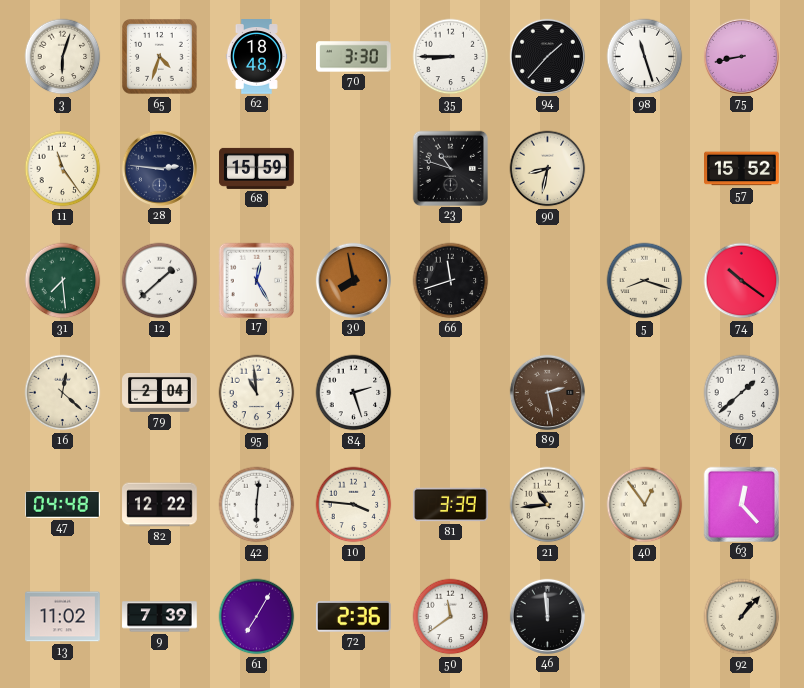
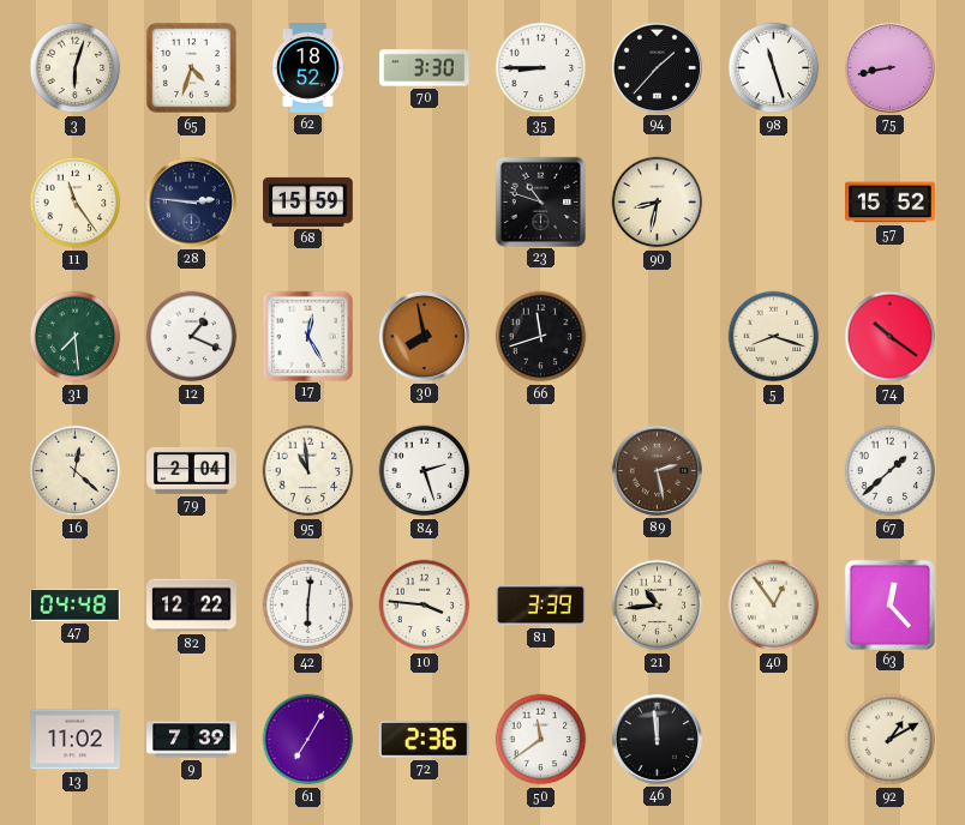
62: 18:48 -> 18:52
12: 1:38 -> 1:19
92: 1:07 -> 1:10
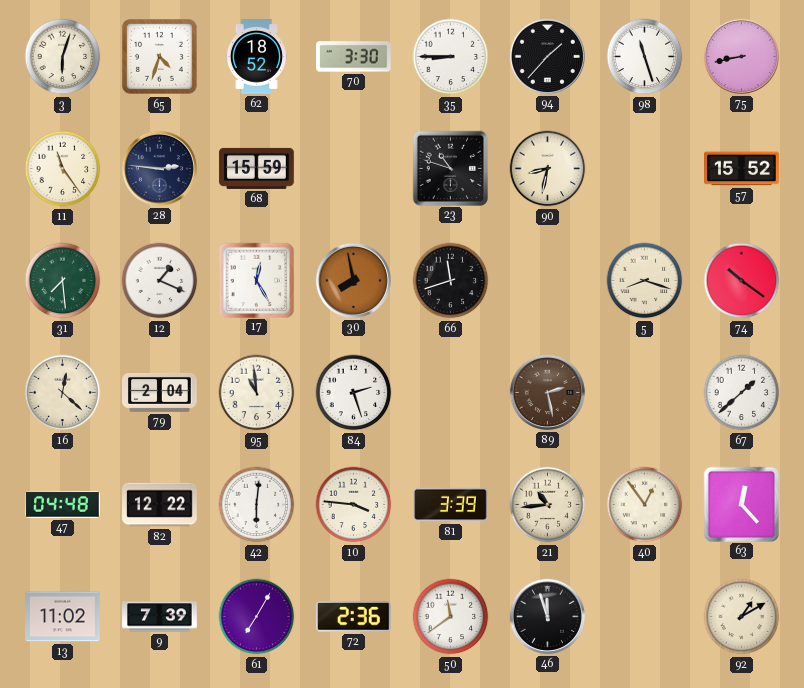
46: 11:59 -> 11:57
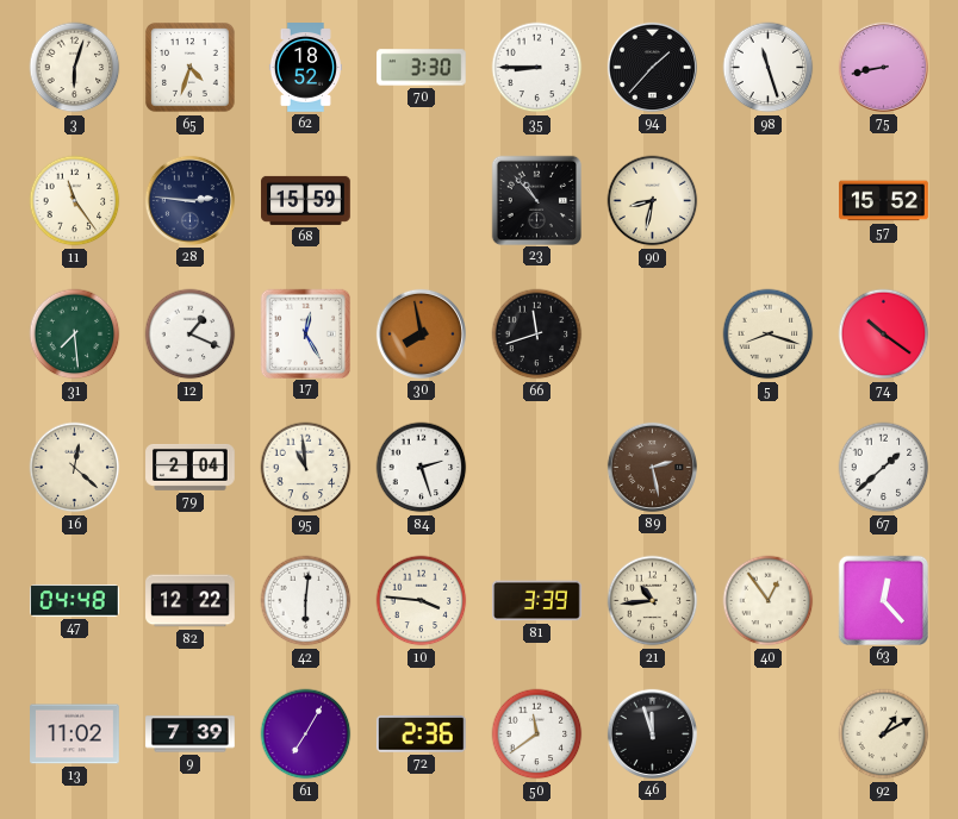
23: 10:48 -> 10:53
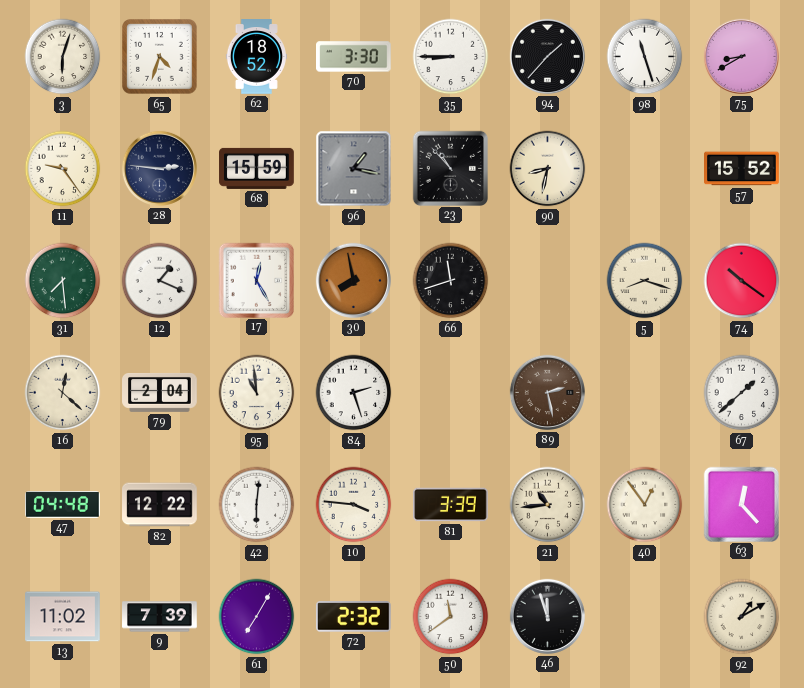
75: 8:43 -> 8:40
11: 11:24 -> 9:24
96: none -> 1:17
72: 2:36 -> 2:32
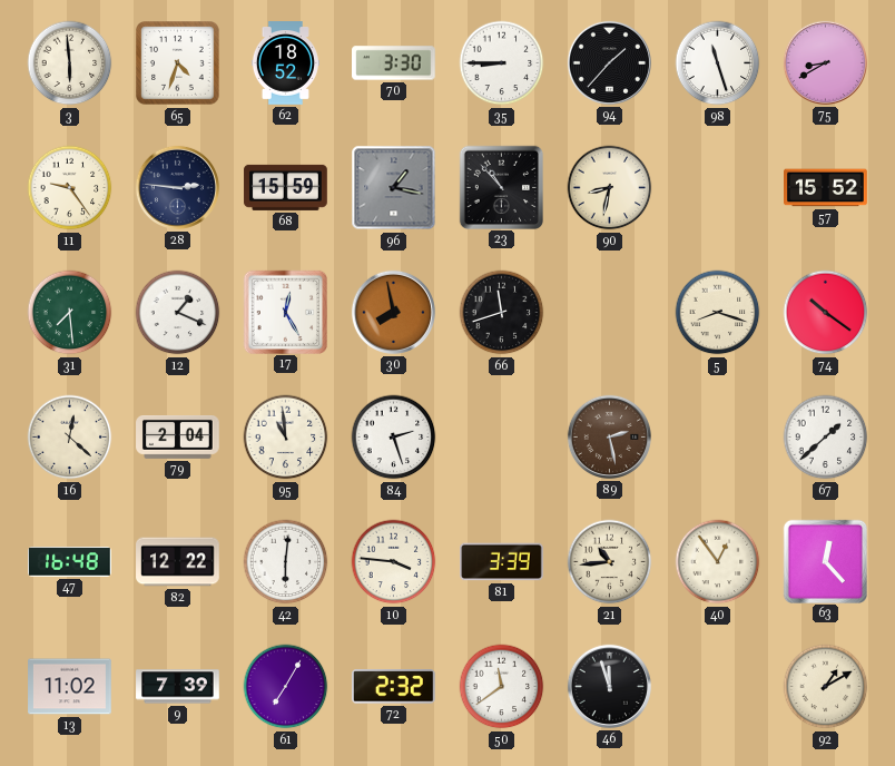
3: 6:03 -> 5:59
47: 04:48 -> 16:48
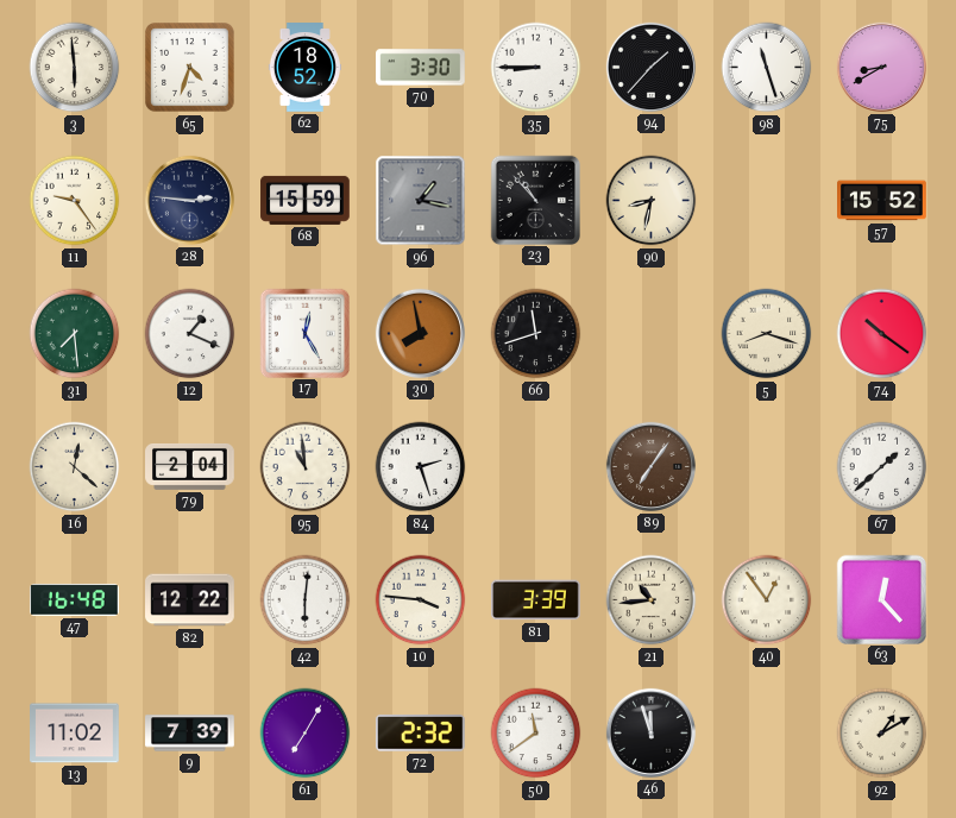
89: 2:28 -> 7:06
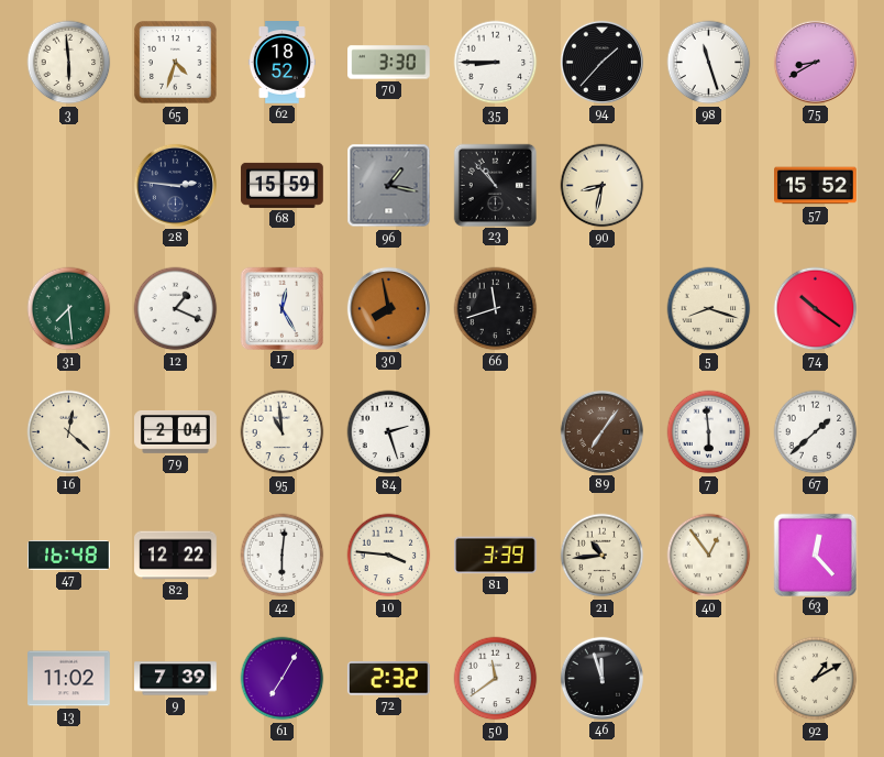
11: 9:24 -> none
7: none -> 5:59
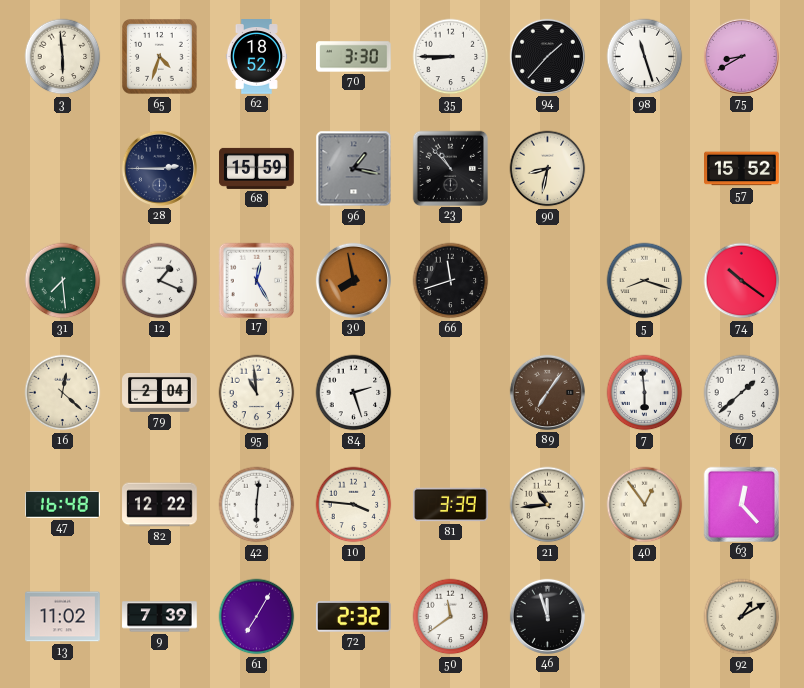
28: 2:46 -> 2:45
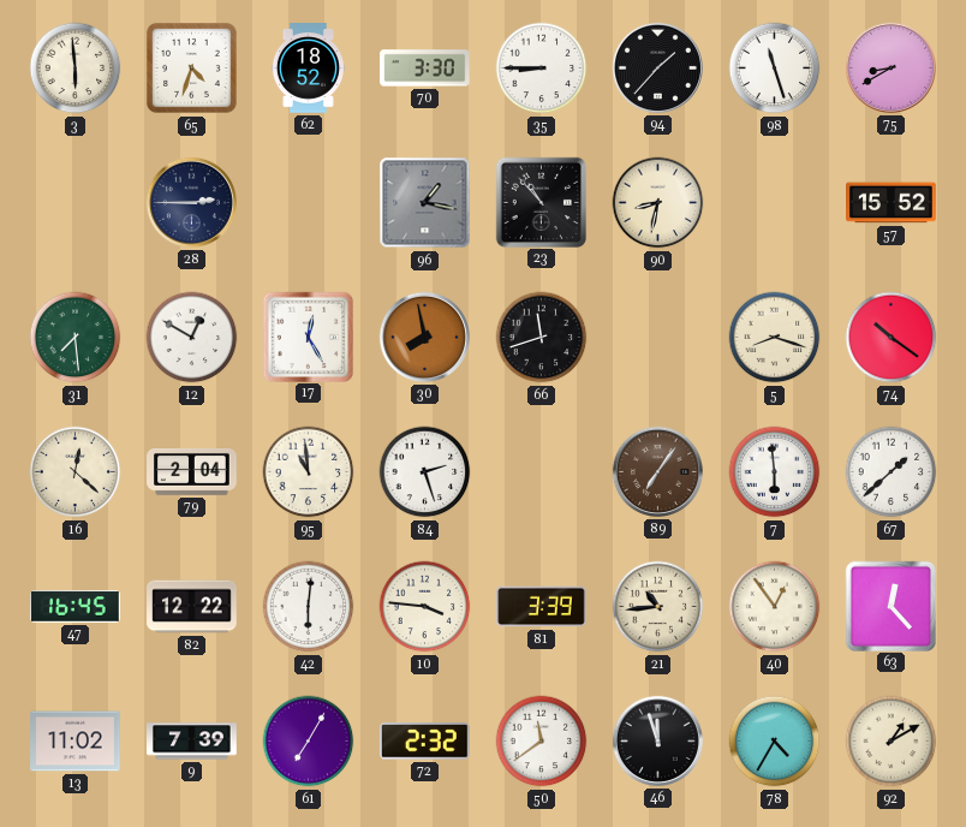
68: 15:59 -> none
12: 1:19 -> 12:50
47: 16:48 -> 16:45
78: none -> 4:35
